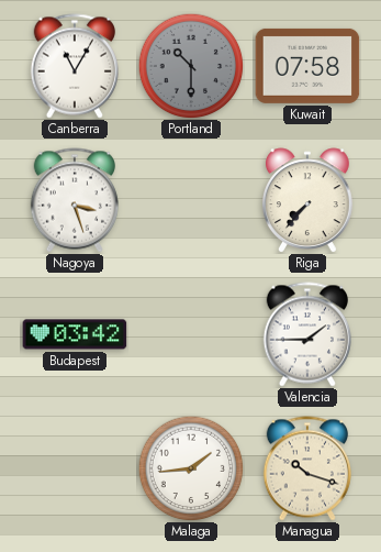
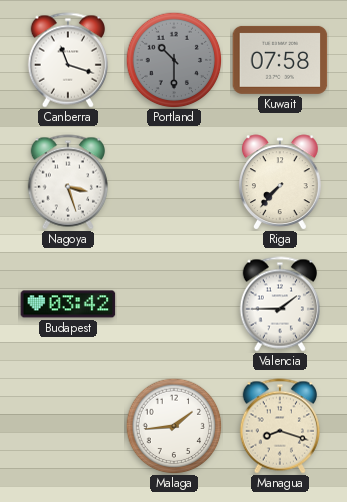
Canberra: 11:05 -> 11:18
Managua: 10:18 -> 8:18
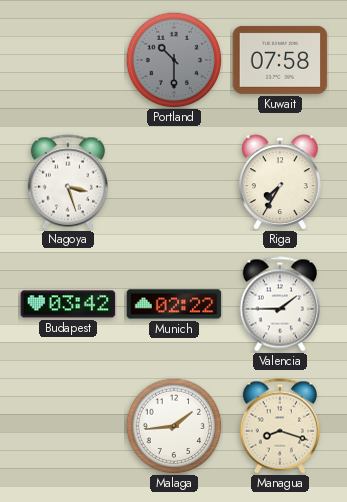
Canberra: 11:18 -> none
Riga: 7:37 -> 7:35
Munich: none -> 02:22
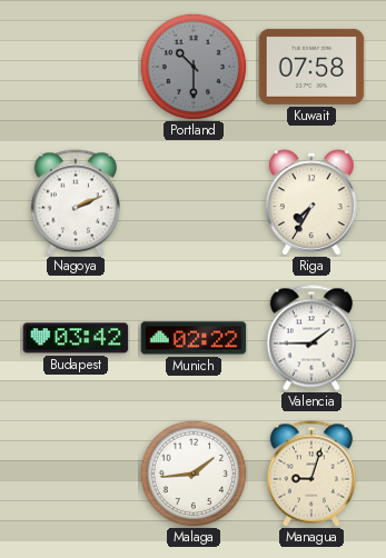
Nagoya: 3:27 -> 2:11
Managua: 8:18 -> 9:03
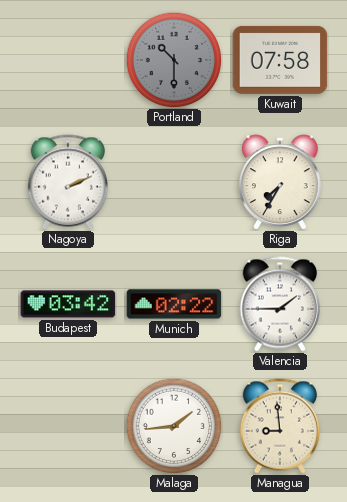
Managua: 9:03 -> 8:59
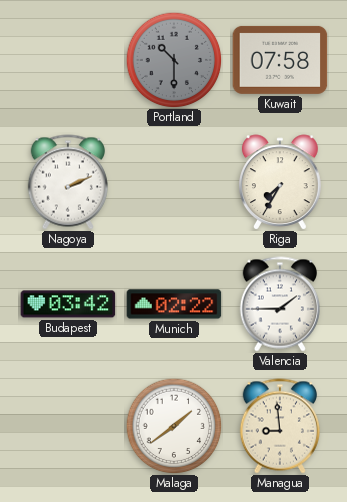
Malaga: 1:44 -> 1:39
